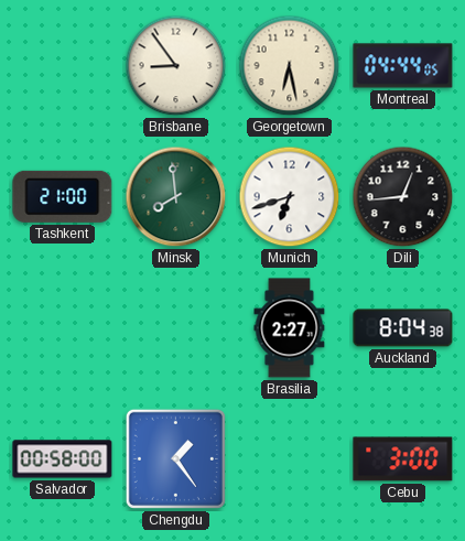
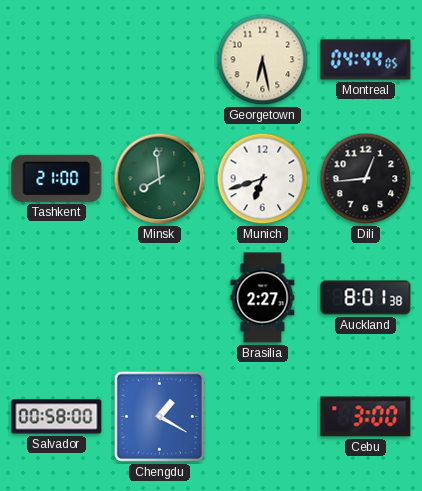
Brisbane: 8:54 -> none
Auckland: 8:04 -> 8:01
Chengdu: 1:24 -> 1:20
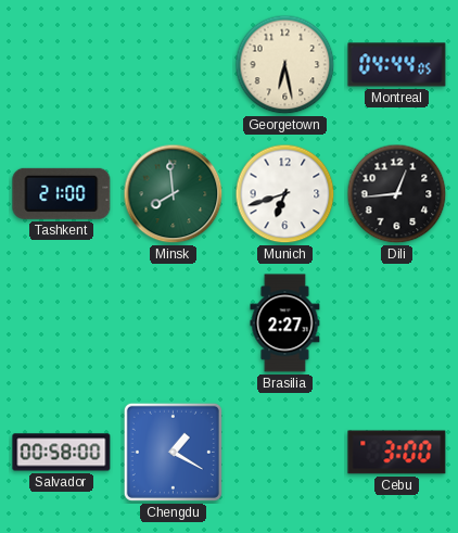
Auckland: 8:01 -> none
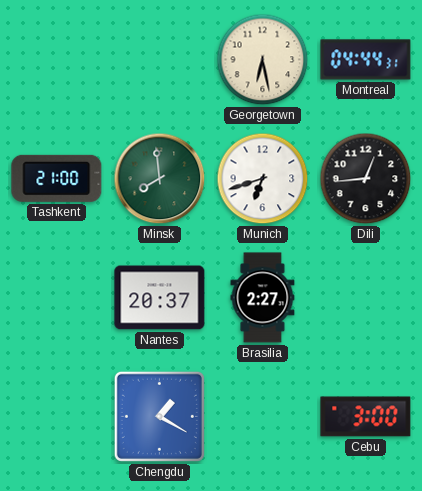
Montreal: 04:44:05 -> 04:44:31
Nantes: none -> 20:37
Salvador: 00:58 -> none
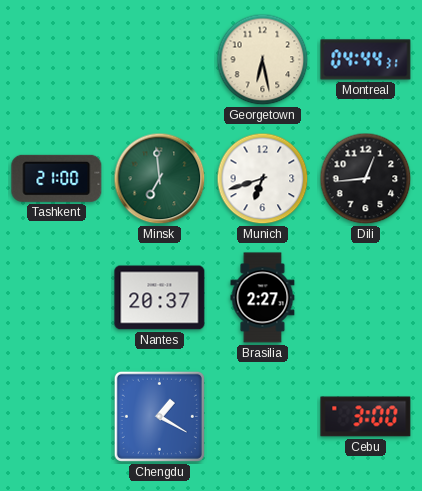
Minsk: 7:59 -> 6:59
